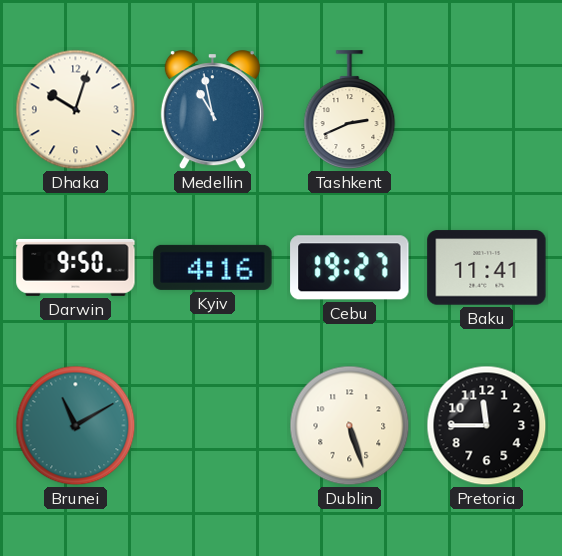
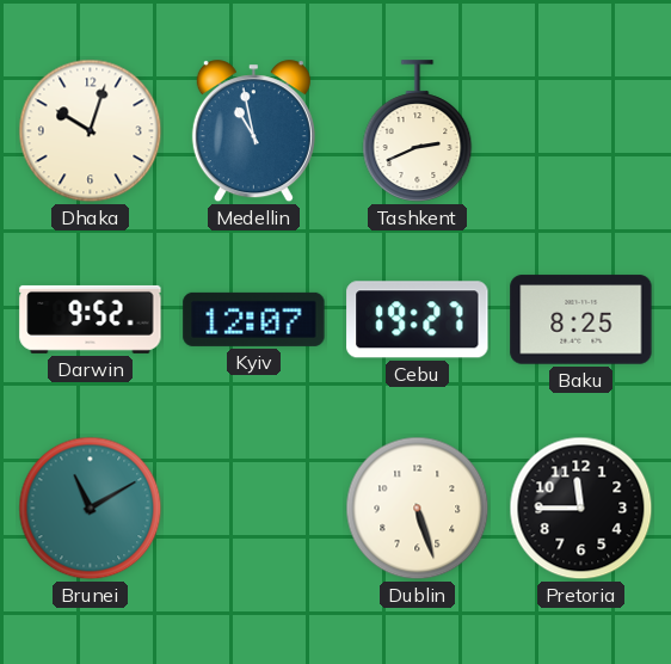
Darwin: 9:50 -> 9:52
Kyiv: 4:16 -> 12:07
Baku: 11:41 -> 8:25
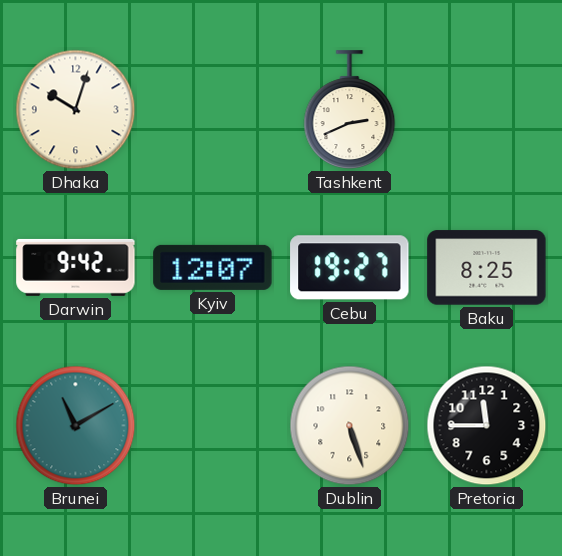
Medellin: 10:58 -> none
Darwin: 9:52 -> 9:42
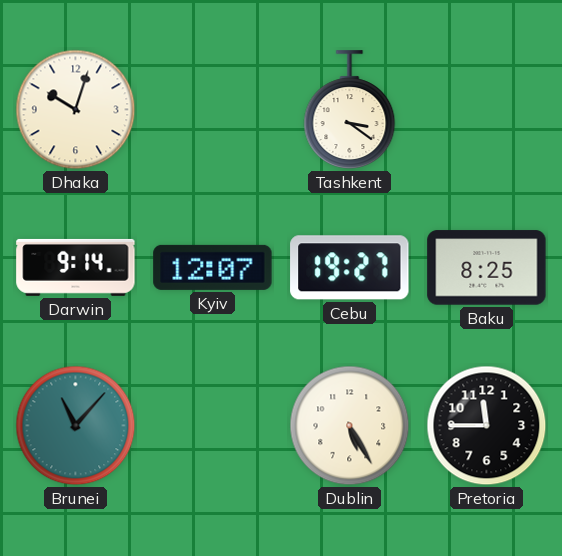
Tashkent: 2:41 -> 3:21
Darwin: 9:42 -> 9:14
Brunei: 11:10 -> 11:07
Dublin: 5:27 -> 5:25
